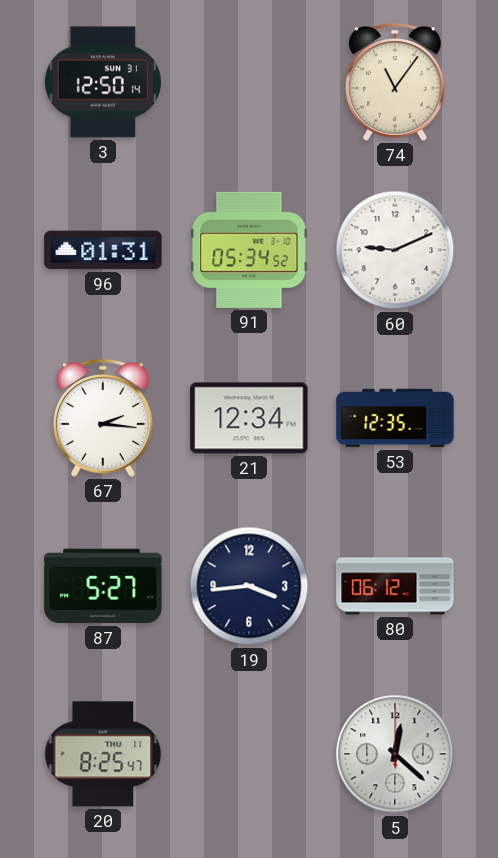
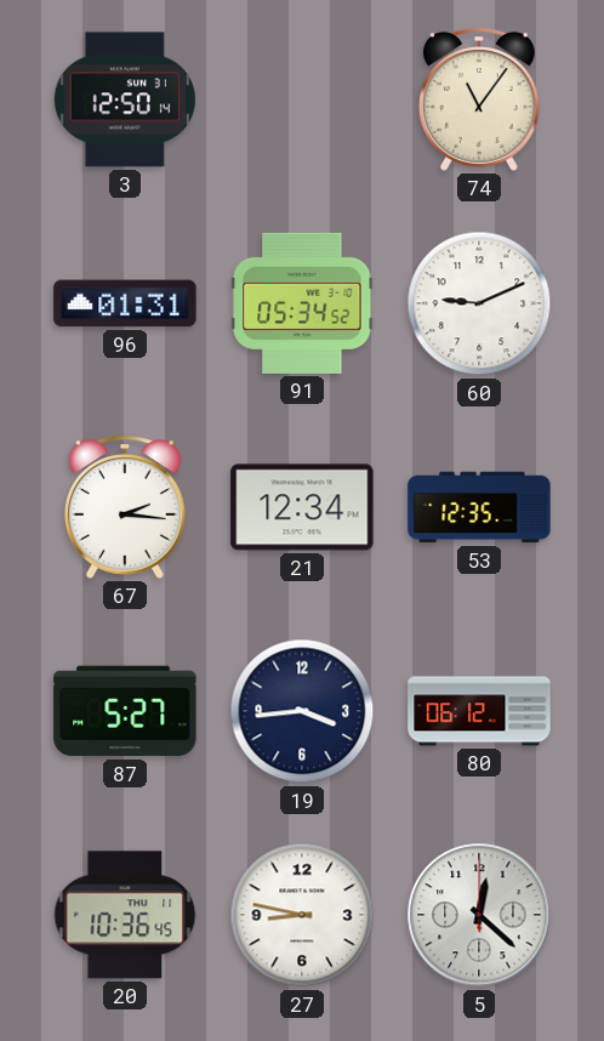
20: 8:25 -> 10:36
27: none -> 8:47
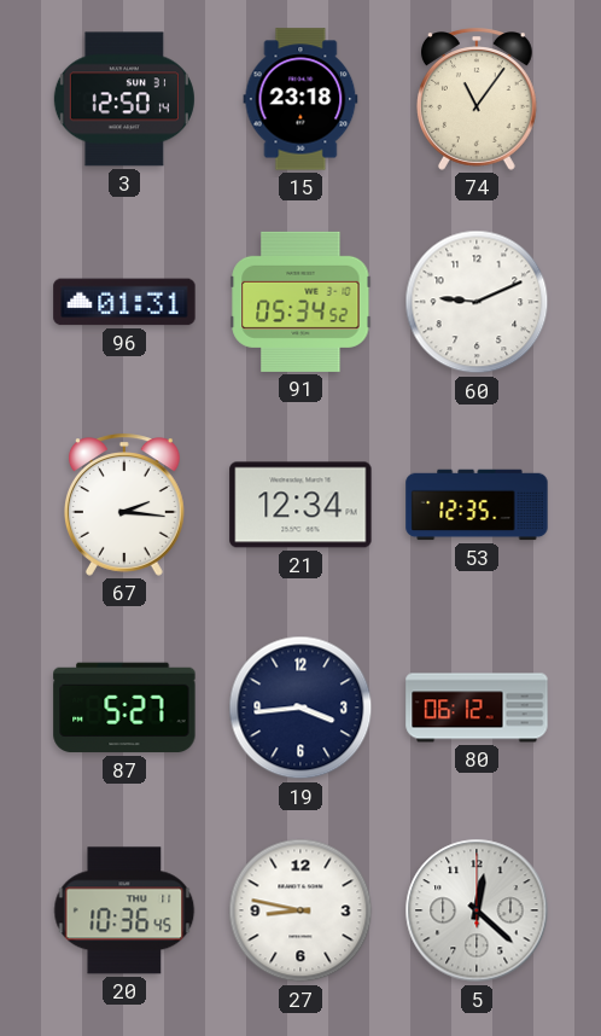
15: none -> 23:18
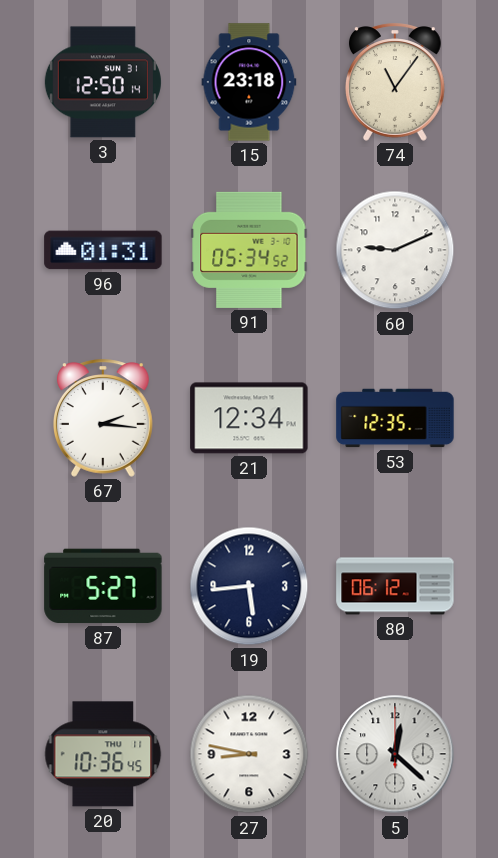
19: 3:44 -> 5:44
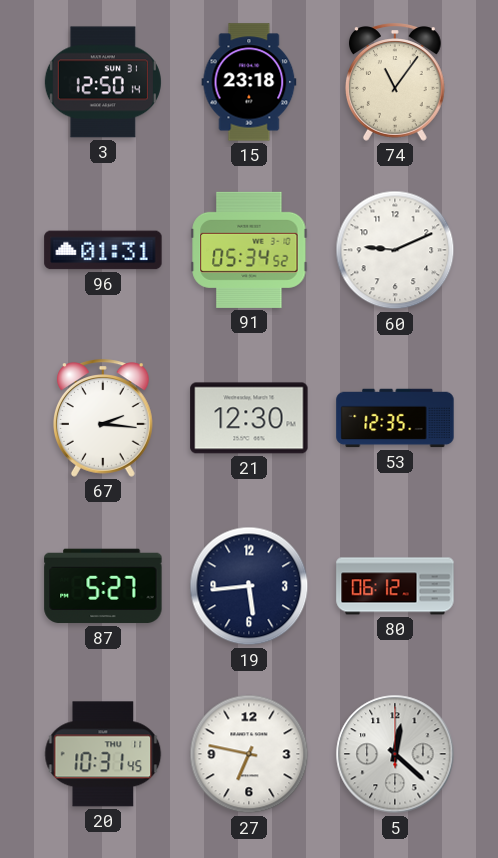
21: 12:34 -> 12:30
20: 10:36 -> 10:31
27: 8:47 -> 6:47
